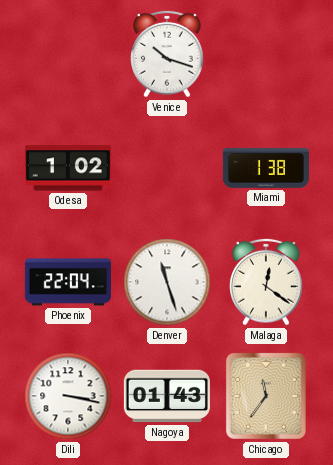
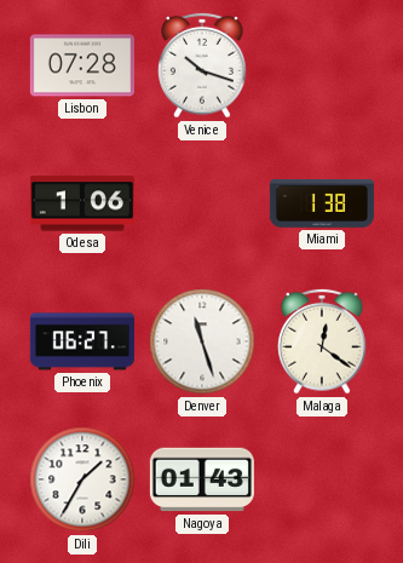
Lisbon: none -> 07:28
Odesa: 1:02 -> 1:06
Phoenix: 22:04 -> 06:27
Dili: 3:17 -> 1:35
Chicago: 11:36 -> none
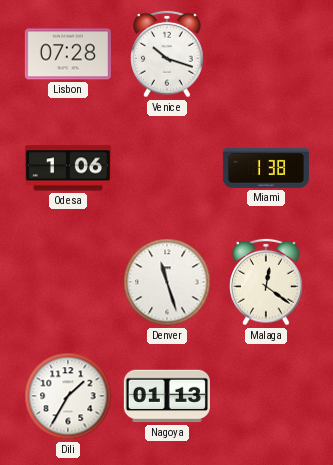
Phoenix: 06:27 -> none
Nagoya: 01:43 -> 01:13
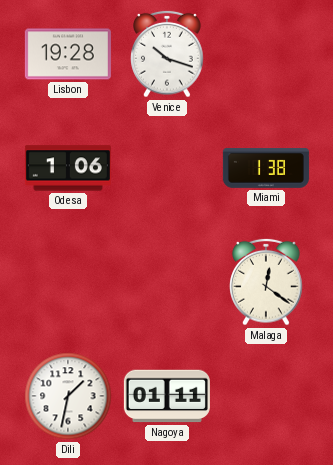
Lisbon: 07:28 -> 19:28
Denver: 11:27 -> none
Dili: 1:35 -> 1:32
Nagoya: 01:13 -> 01:11
